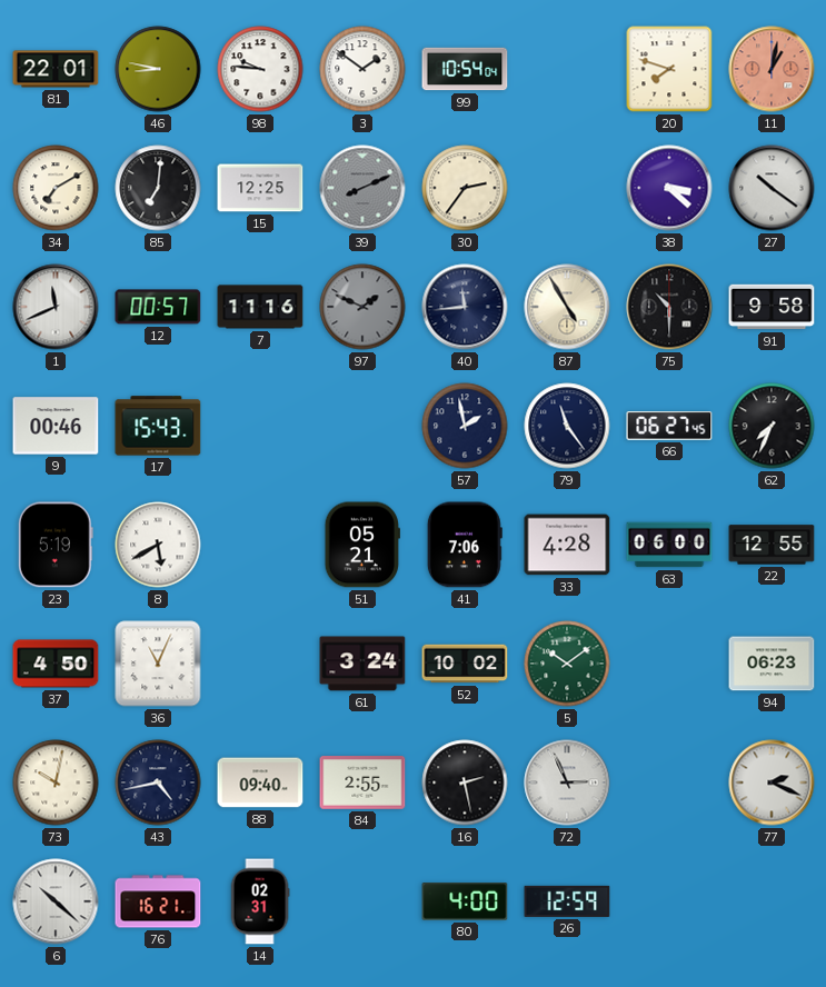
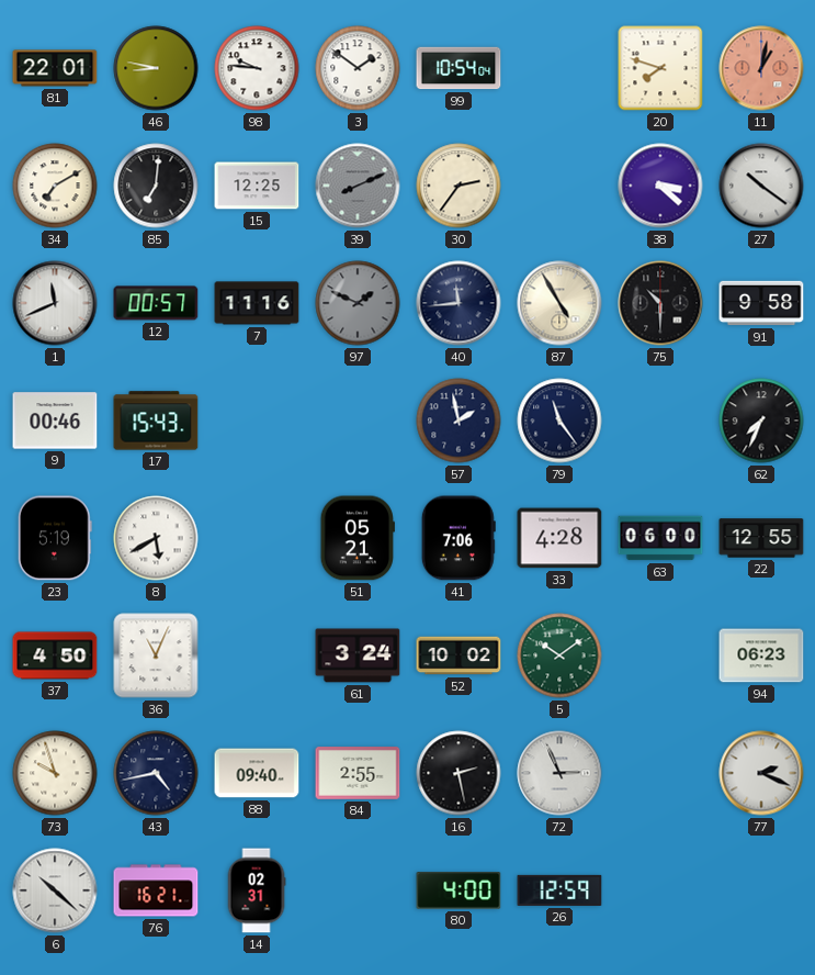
66: 06:27 -> none
73: 10:02 -> 9:57
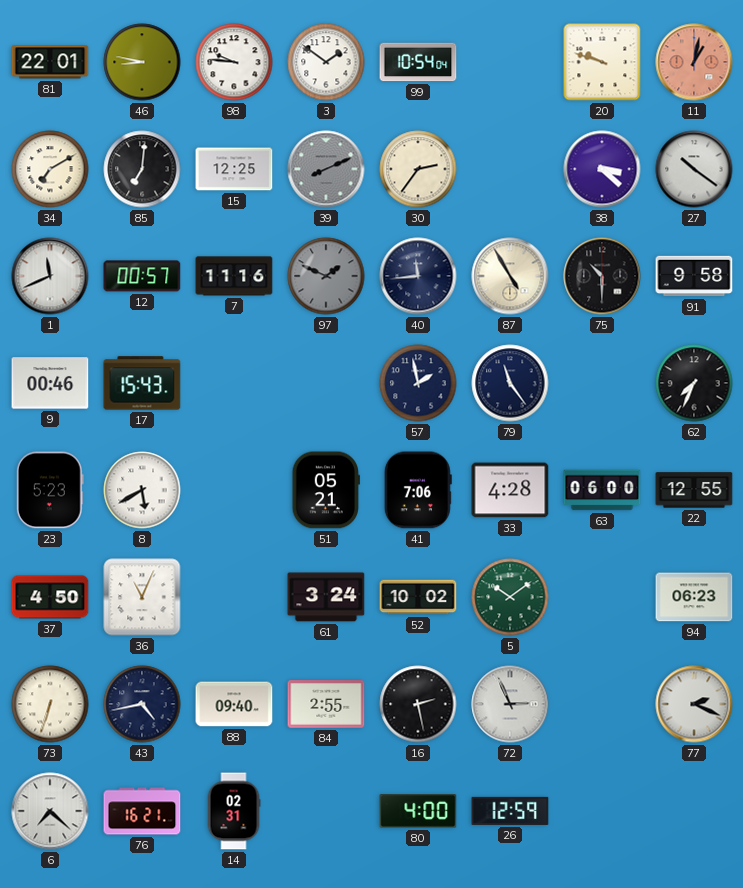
20: 7:48 -> 9:48
23: 5:19 -> 5:23
73: 9:57 -> 6:33
6: 10:22 -> 7:22
